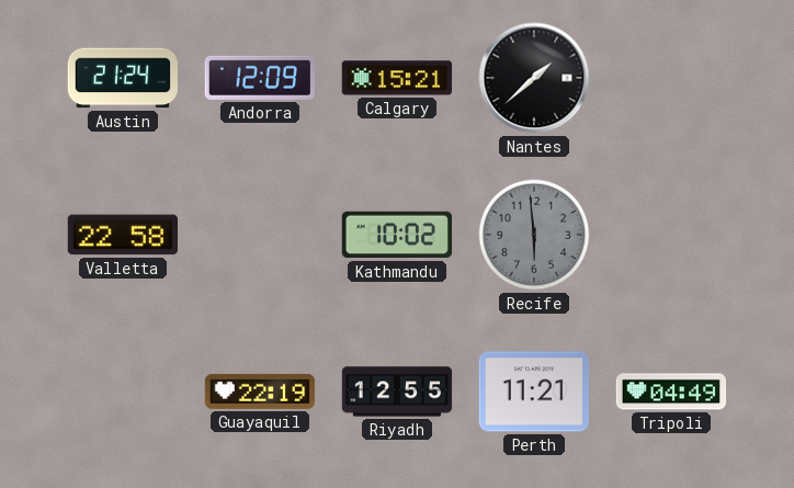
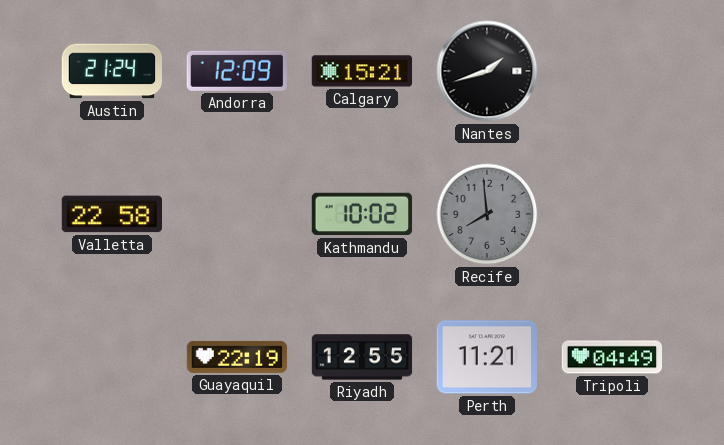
Nantes: 1:38 -> 1:42
Recife: 5:59 -> 7:59
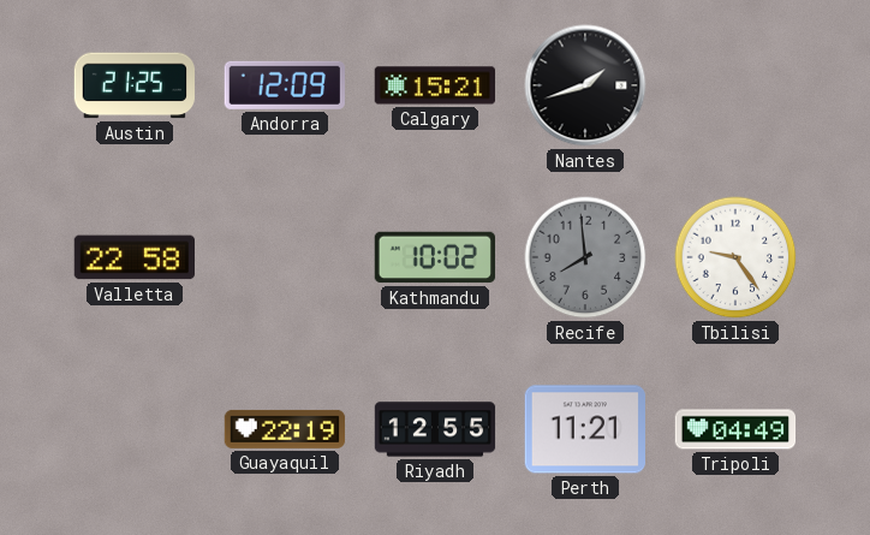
Austin: 21:24 -> 21:25
Tbilisi: none -> 9:24
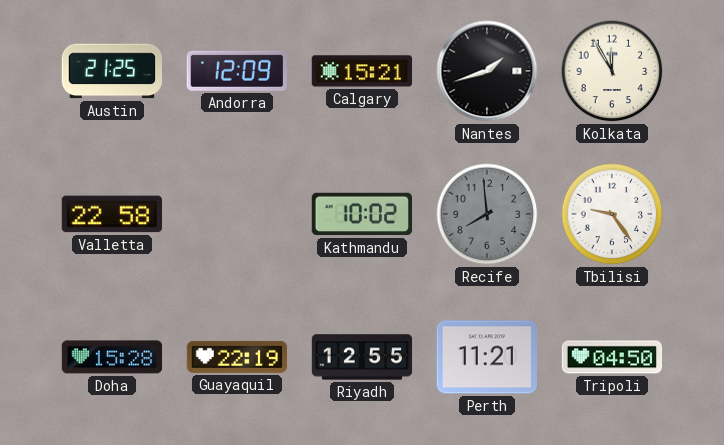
Kolkata: none -> 11:55
Doha: none -> 15:28
Tripoli: 04:49 -> 04:50
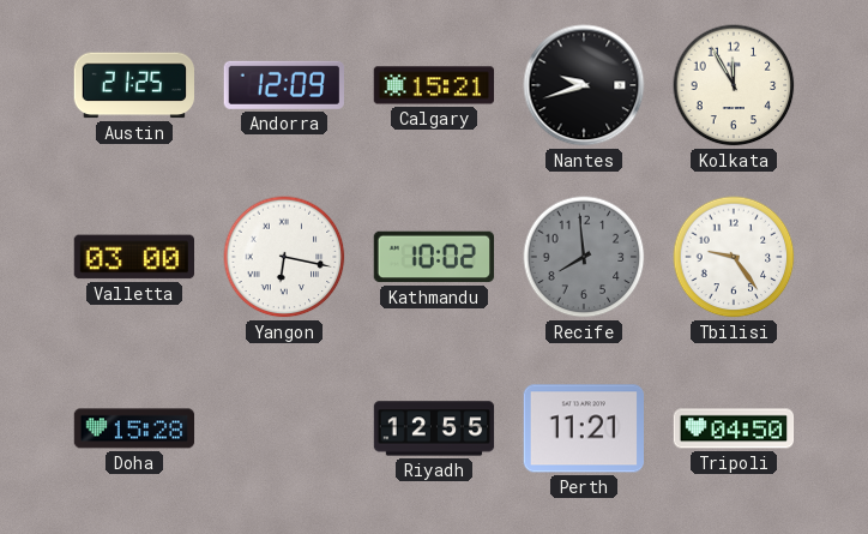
Nantes: 1:42 -> 9:42
Valletta: 22:58 -> 03:00
Yangon: none -> 6:17
Guayaquil: 22:19 -> none
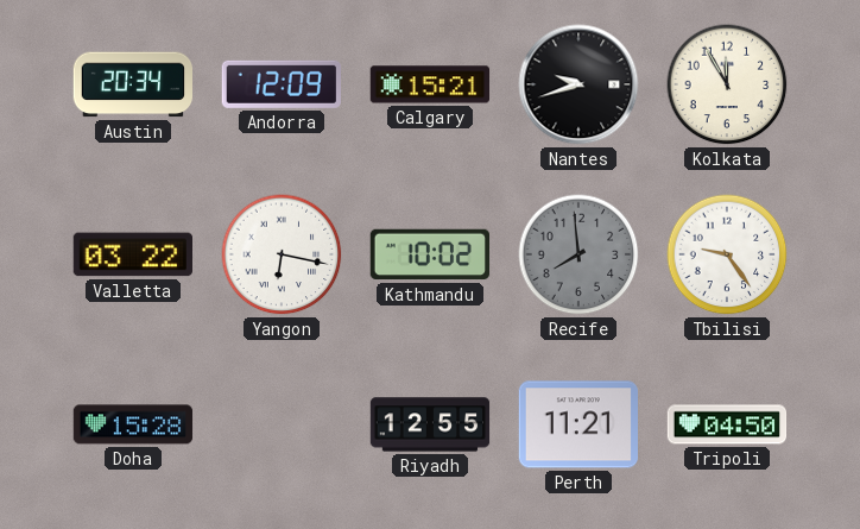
Austin: 21:25 -> 20:34
Valletta: 03:00 -> 03:22
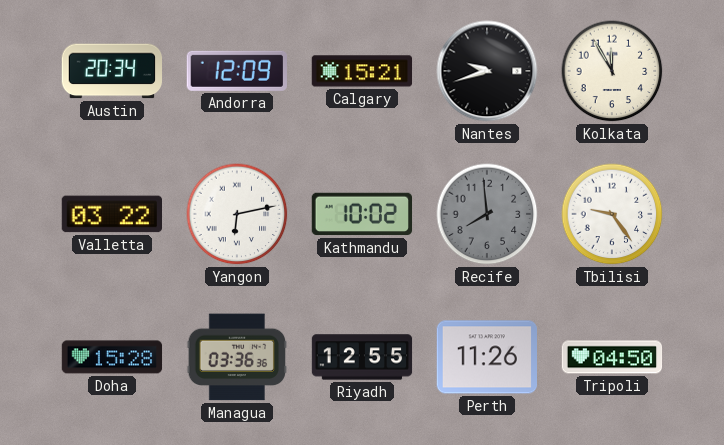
Yangon: 6:17 -> 6:13
Managua: none -> 03:36
Perth: 11:21 -> 11:26
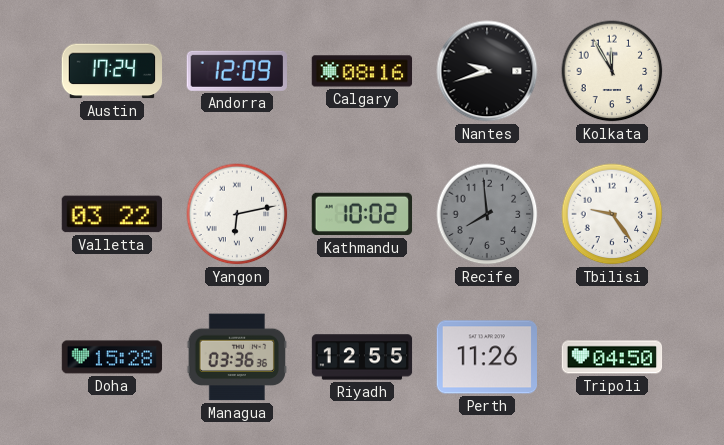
Austin: 20:34 -> 17:24
Calgary: 15:21 -> 08:16
